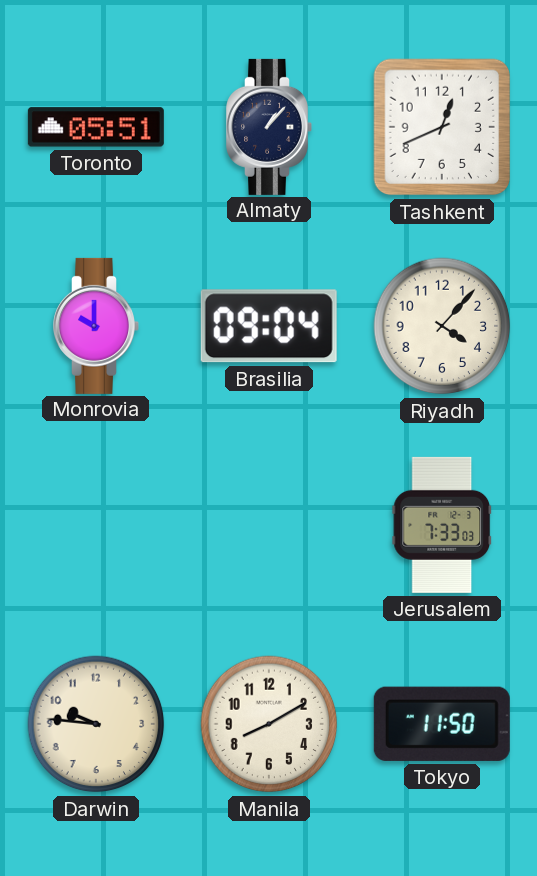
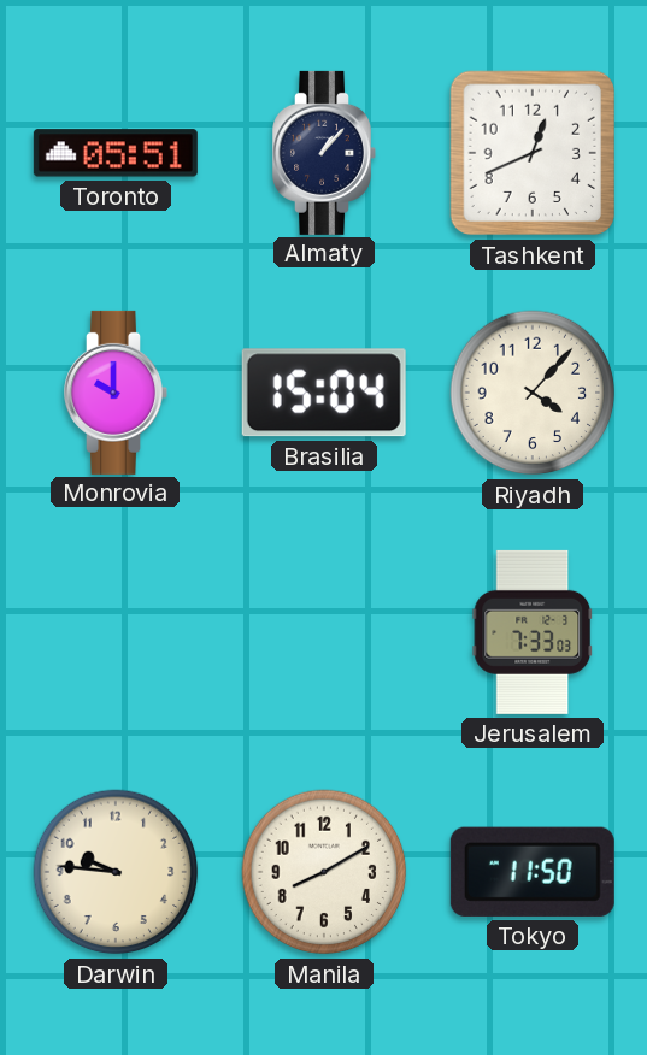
Brasilia: 09:04 -> 15:04
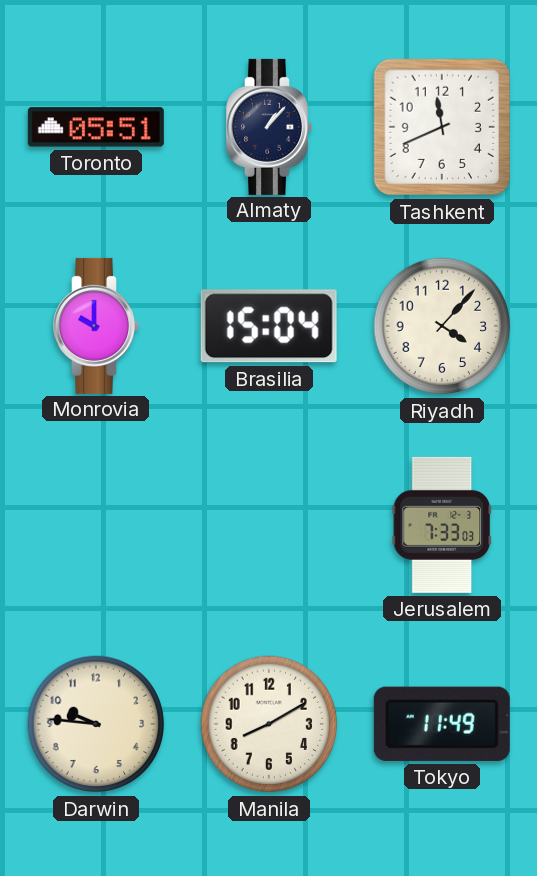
Tashkent: 12:41 -> 11:41
Tokyo: 11:50 -> 11:49
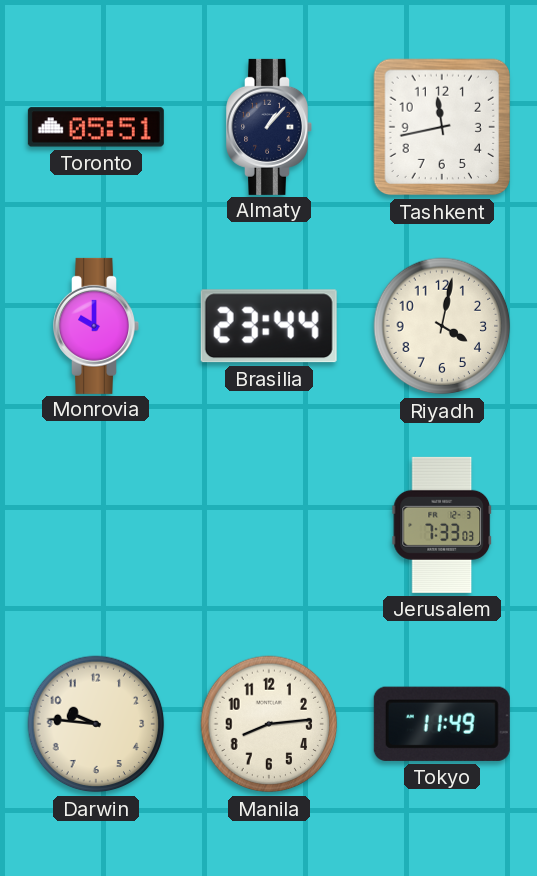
Tashkent: 11:41 -> 11:43
Brasilia: 15:04 -> 23:44
Riyadh: 4:07 -> 4:02
Manila: 8:10 -> 8:14
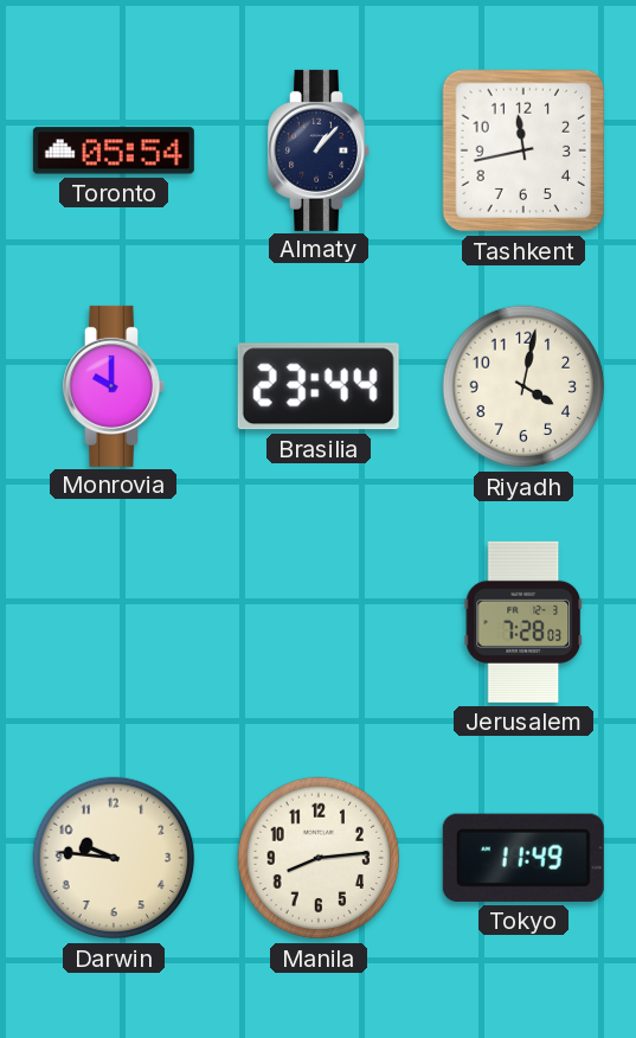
Toronto: 05:51 -> 05:54
Jerusalem: 7:33 -> 7:28
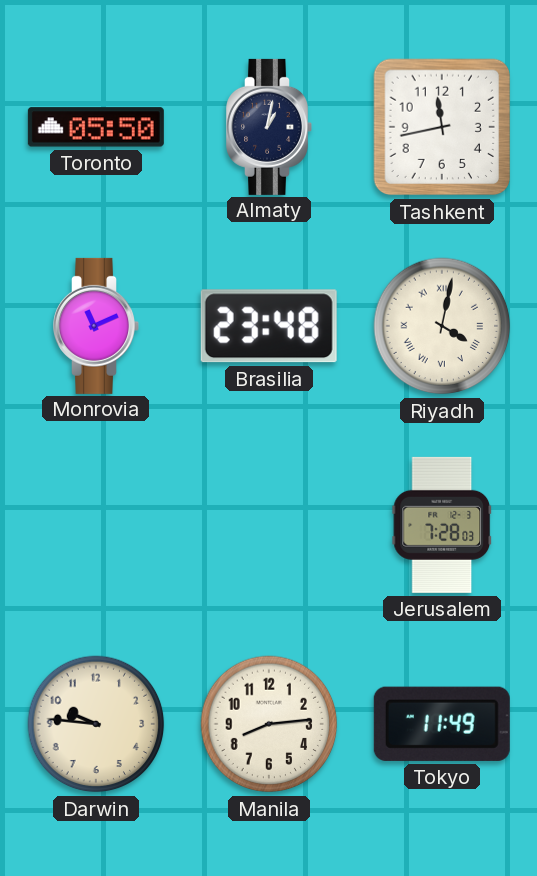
Toronto: 05:54 -> 05:50
Almaty: 1:07 -> 1:02
Monrovia: 10:00 -> 11:11
Brasilia: 23:44 -> 23:48
Riyadh numerals: Arabic -> Roman
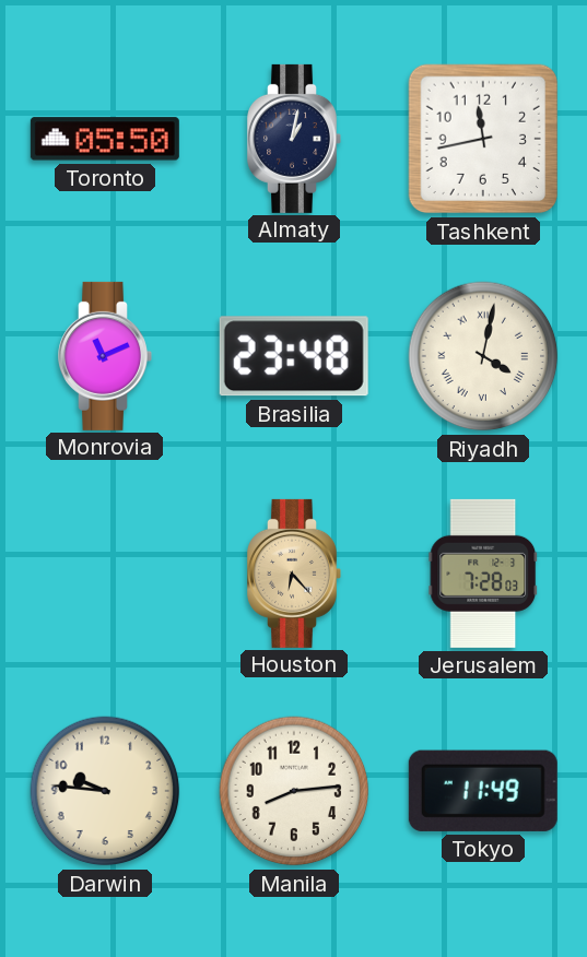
Houston: none -> 6:23
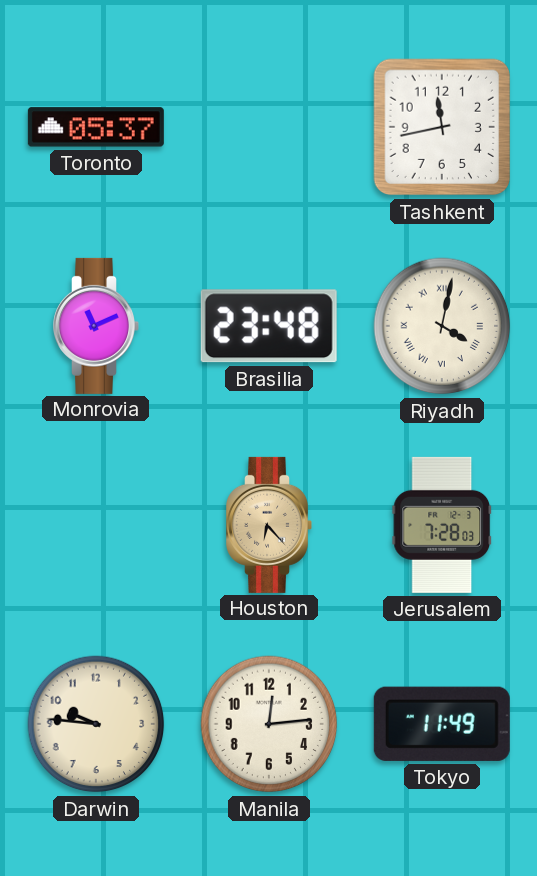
Toronto: 05:50 -> 05:37
Almaty: 1:02 -> none
Manila: 8:14 -> 12:14
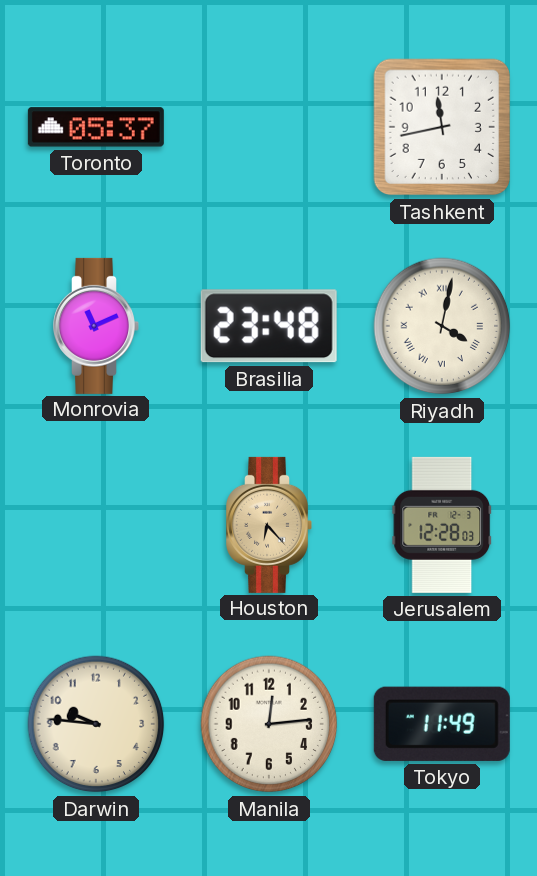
Jerusalem: 7:28 -> 12:28
